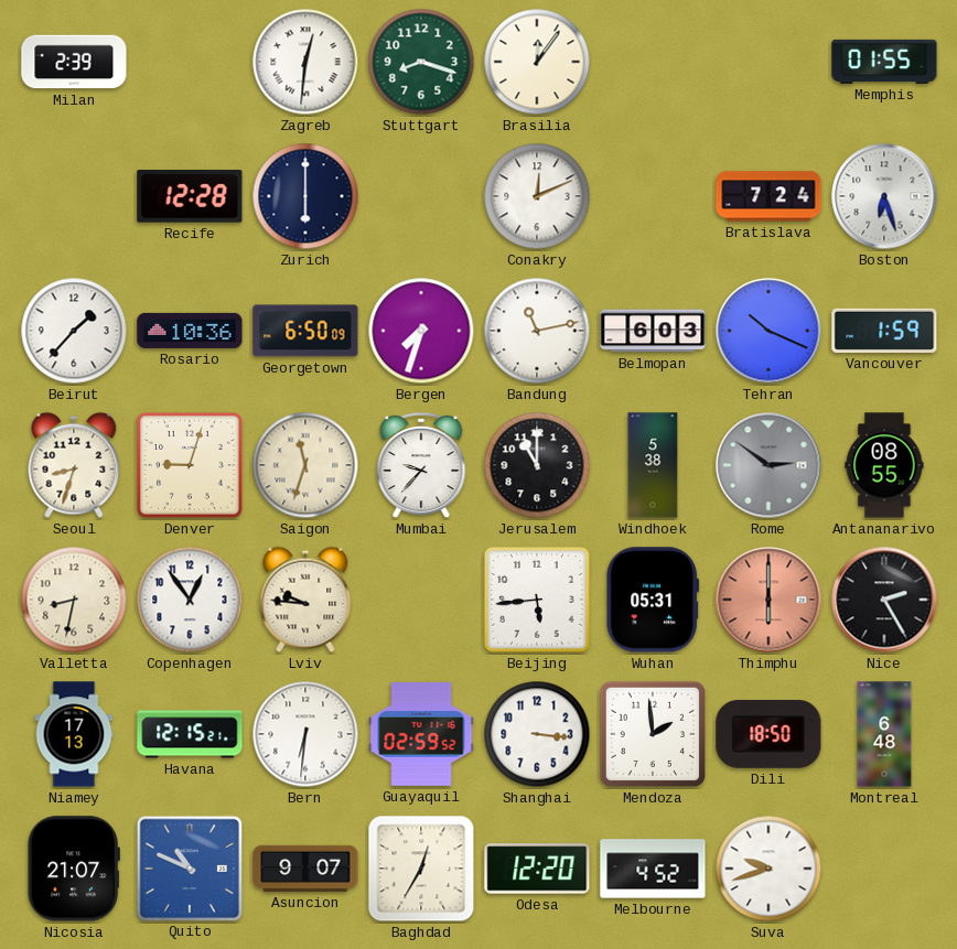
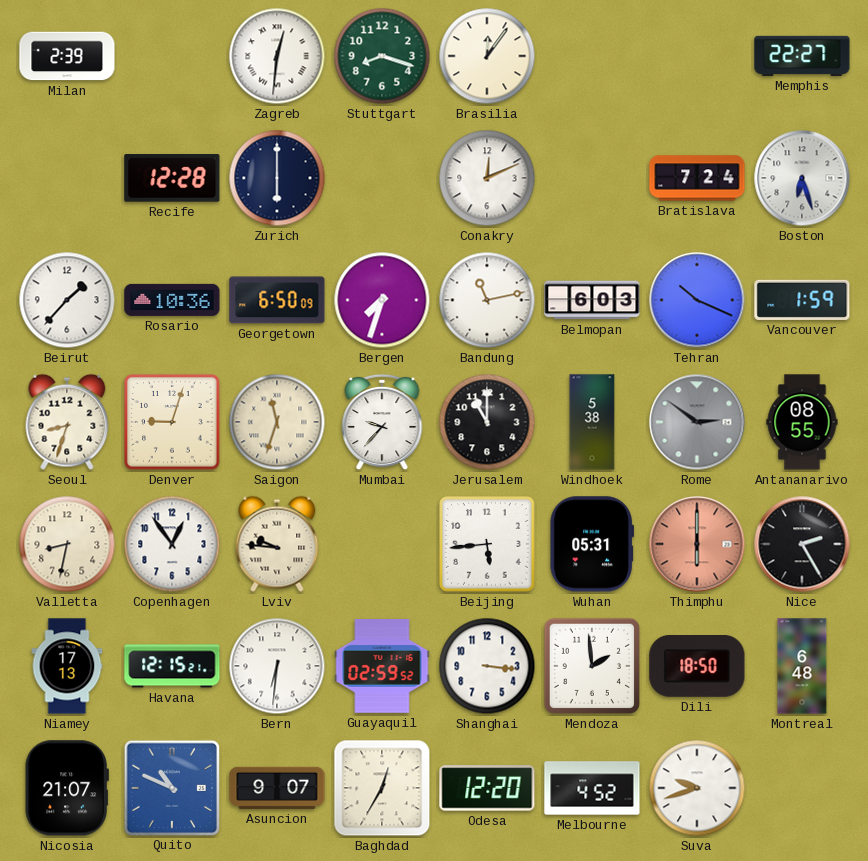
Memphis: 01:55 -> 22:27
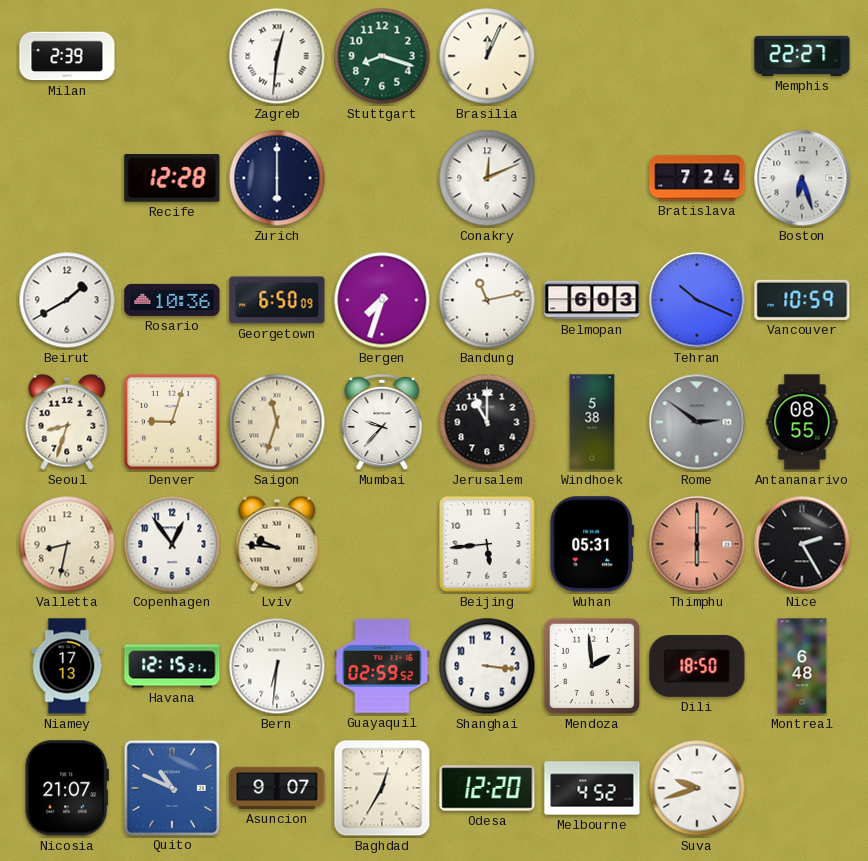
Brasilia: 12:06 -> 12:04
Beirut: 1:37 -> 1:40
Vancouver: 1:59 -> 10:59
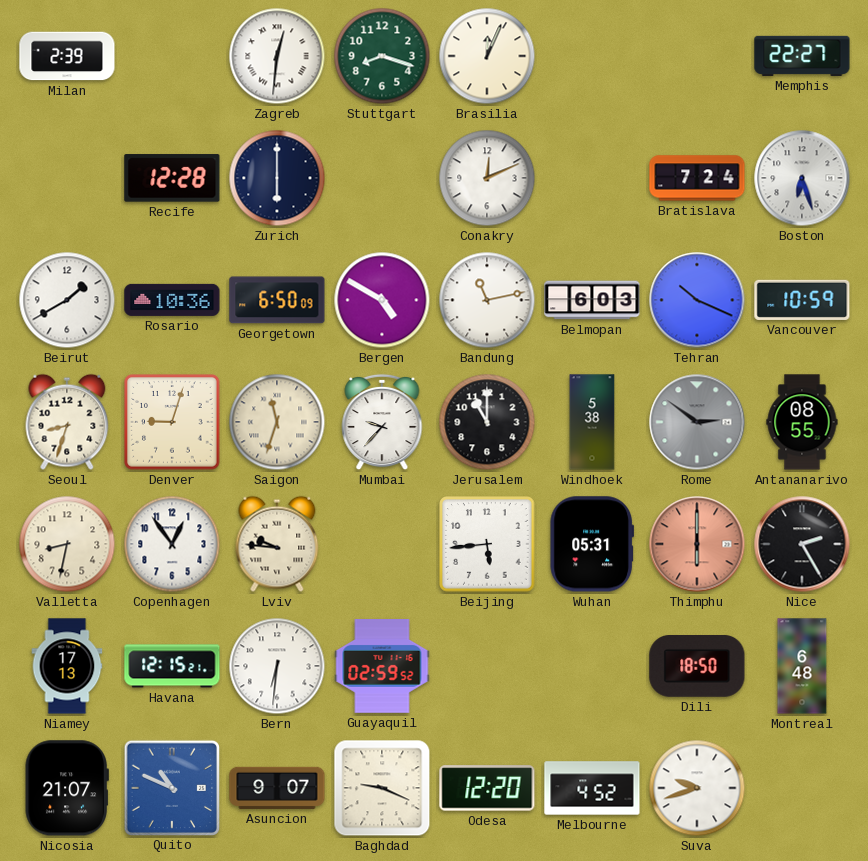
Bergen: 7:33 -> 4:50
Shanghai: 3:16 -> none
Mendoza: 1:59 -> none
Baghdad: 12:35 -> 9:19
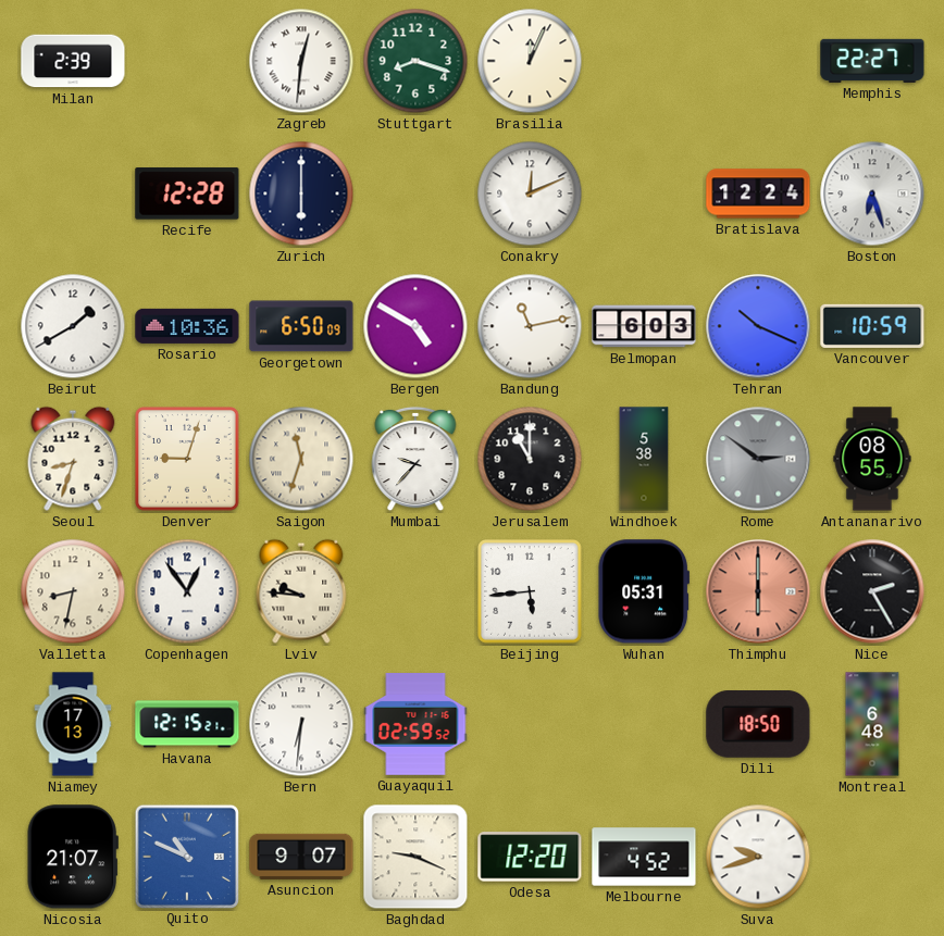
Bratislava: 7:24 -> 12:24
